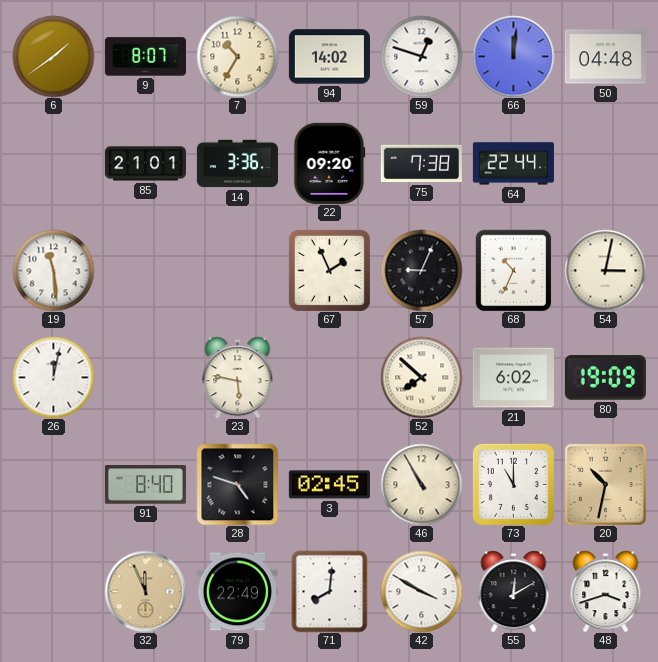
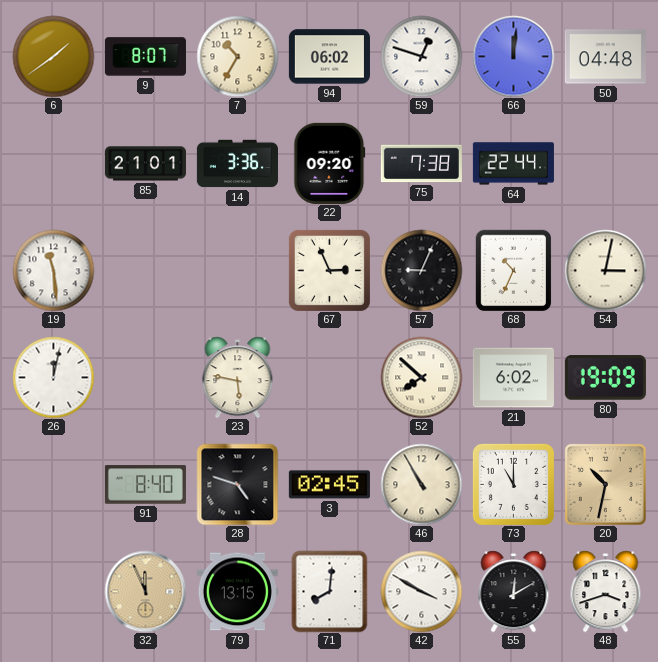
94: 14:02 -> 06:02
67: 1:56 -> 2:56
79: 22:49 -> 13:15
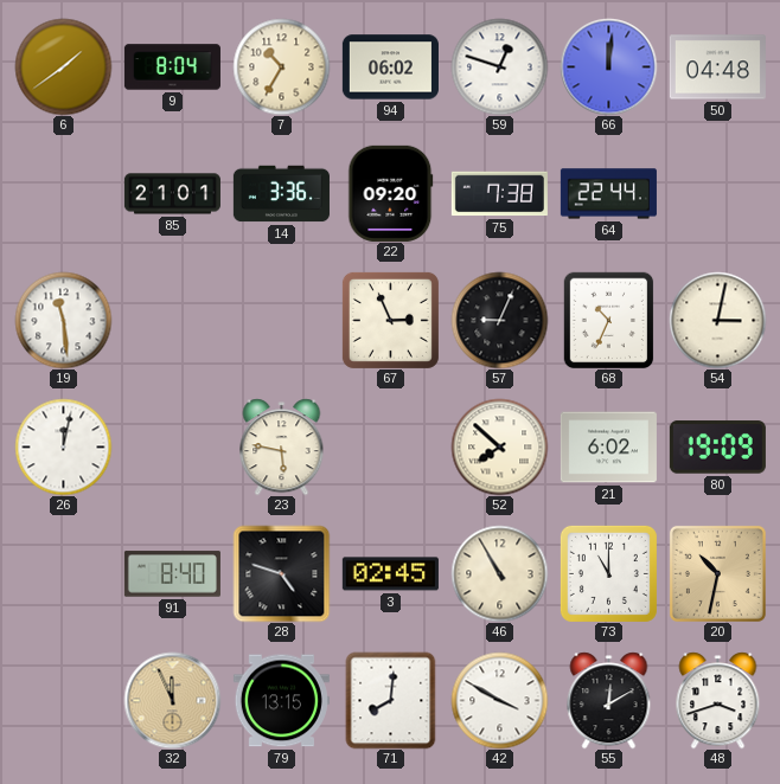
9: 8:07 -> 8:04
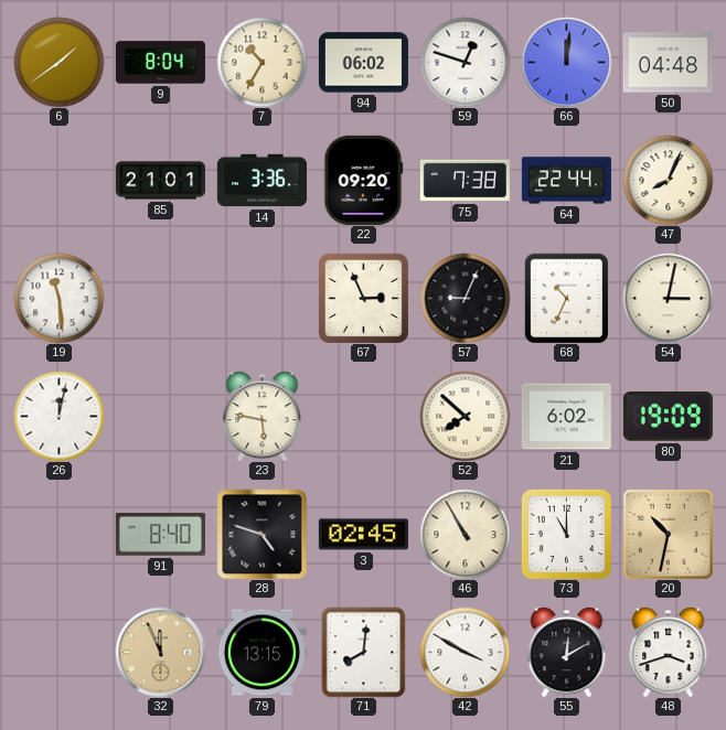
47: none -> 8:04
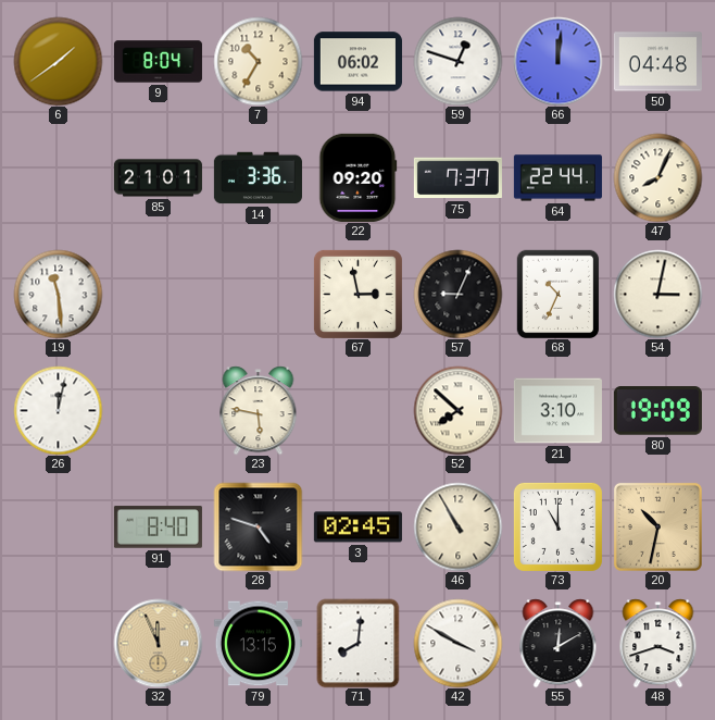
75: 7:38 -> 7:37
67: 2:56 -> 2:58
21: 6:02 -> 3:10
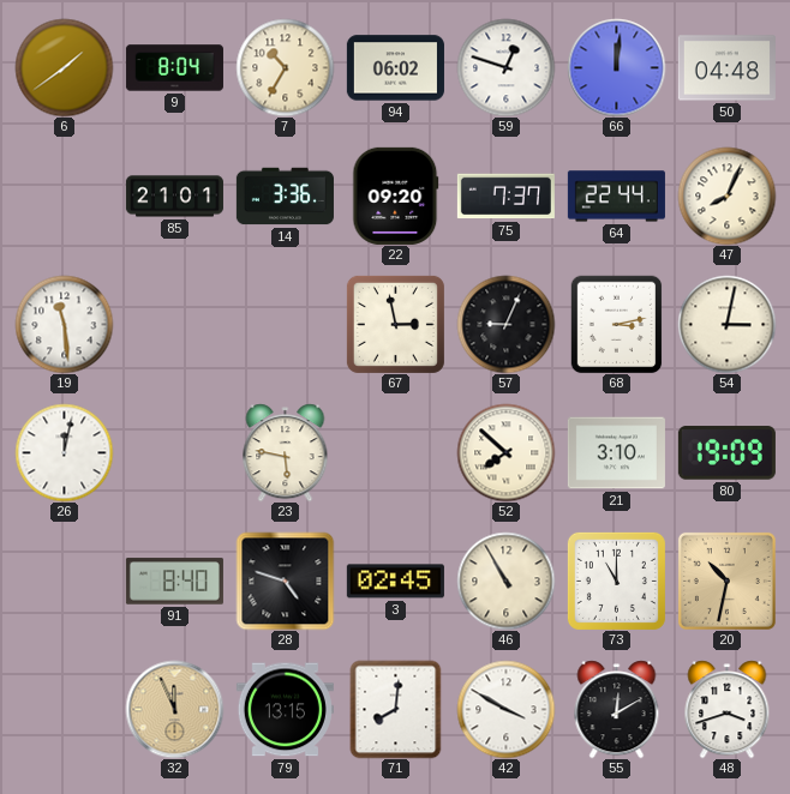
68: 10:34 -> 3:13
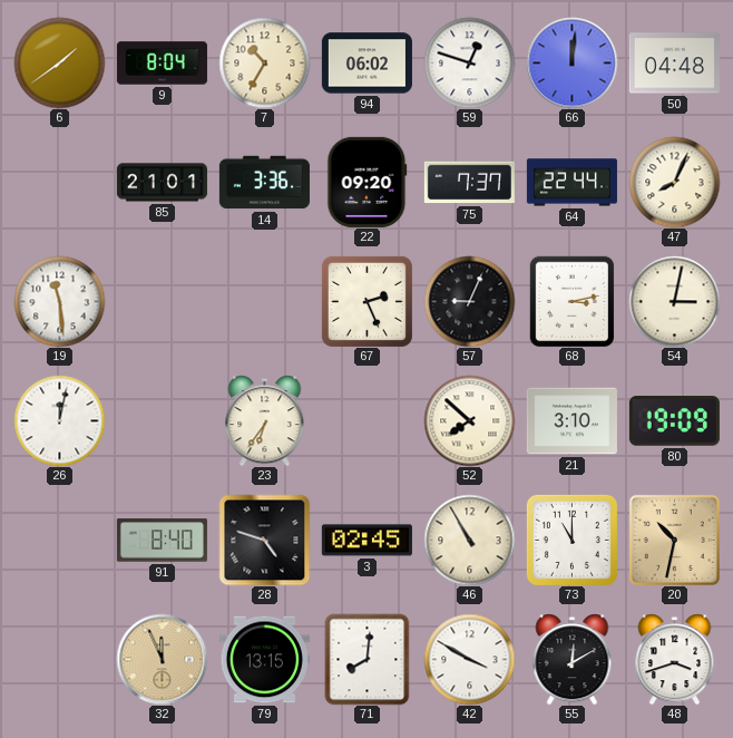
67: 2:58 -> 2:26
23: 5:47 -> 6:36
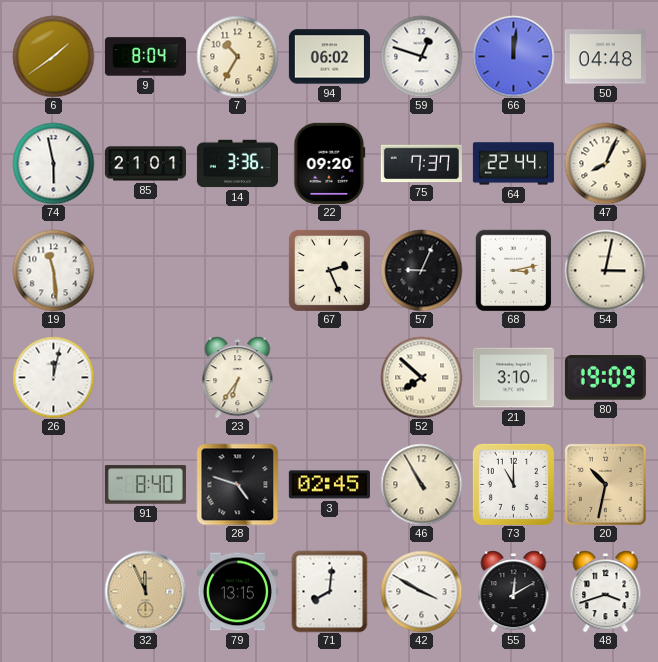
74: none -> 5:58
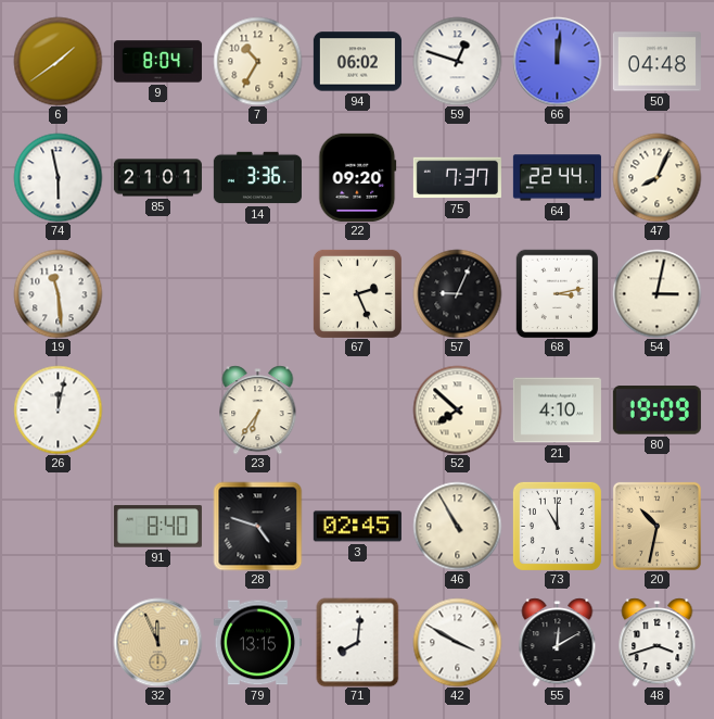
21: 3:10 -> 4:10
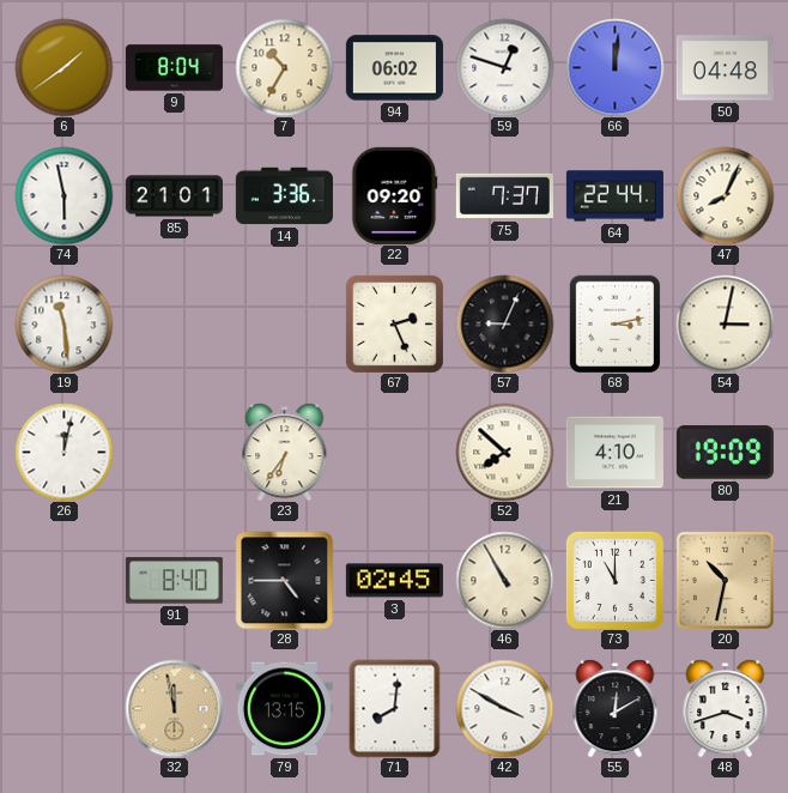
28: 4:48 -> 4:45
32: 11:56 -> 11:58
